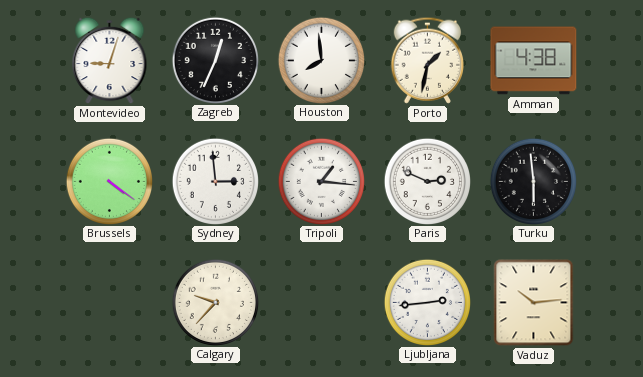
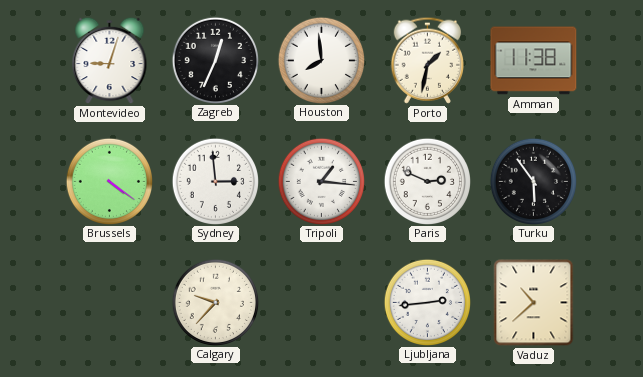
Amman: 4:38 -> 11:38
Turku: 5:59 -> 5:54
Vaduz: 10:14 -> 10:38
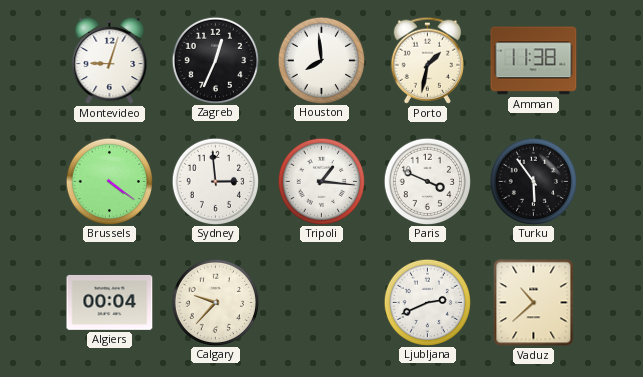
Paris: 2:49 -> 3:49
Algiers: none -> 00:04
Ljubljana: 2:44 -> 2:41
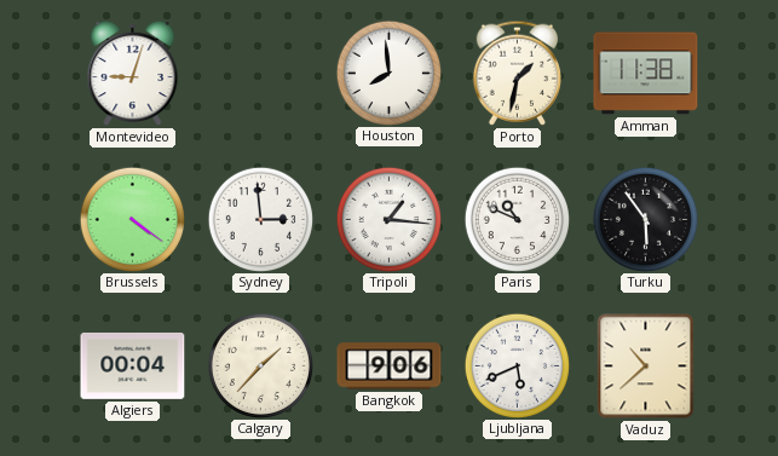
Zagreb: 12:34 -> none
Paris: 3:49 -> 10:49
Calgary: 9:37 -> 1:37
Bangkok: none -> 9:06
Ljubljana: 2:41 -> 5:41
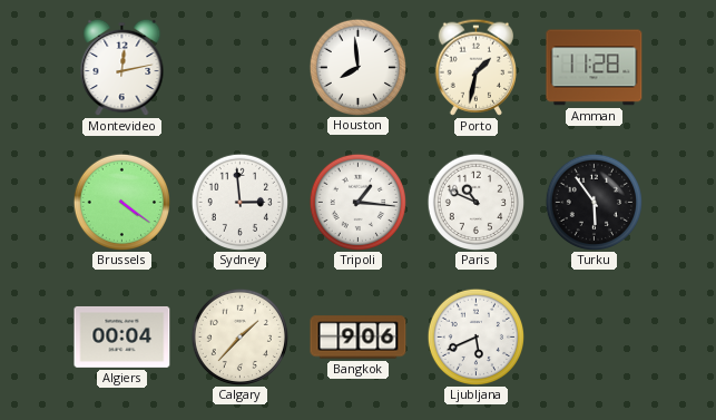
Montevideo: 9:03 -> 12:13
Amman: 11:38 -> 11:28
Vaduz: 10:38 -> none
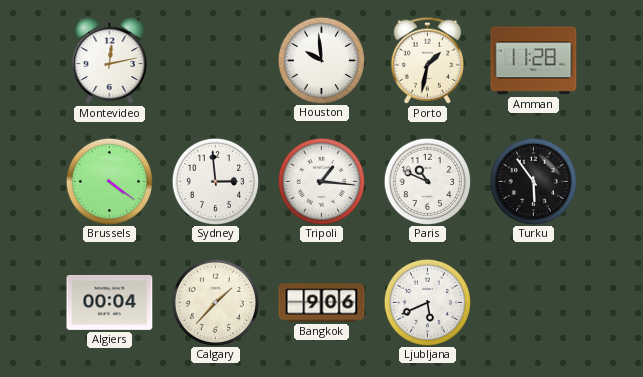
Houston: 7:59 -> 9:59
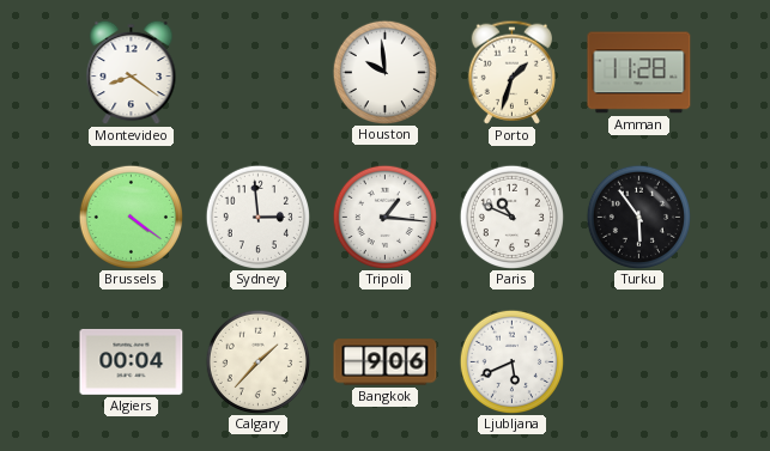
Montevideo: 12:13 -> 8:21
Porto: 1:32 -> 1:33
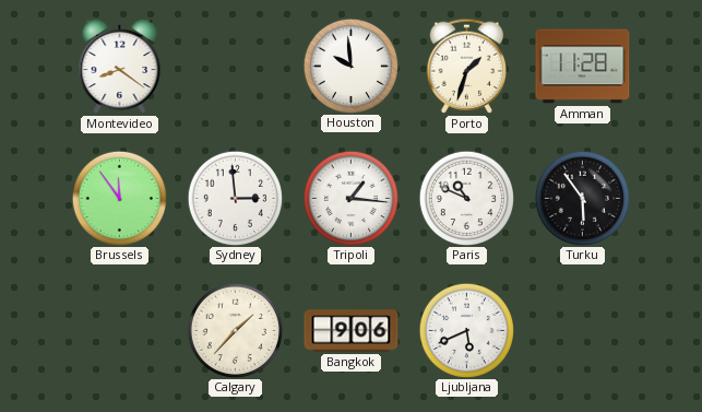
Brussels: 4:21 -> 11:54
Algiers: 00:04 -> none
